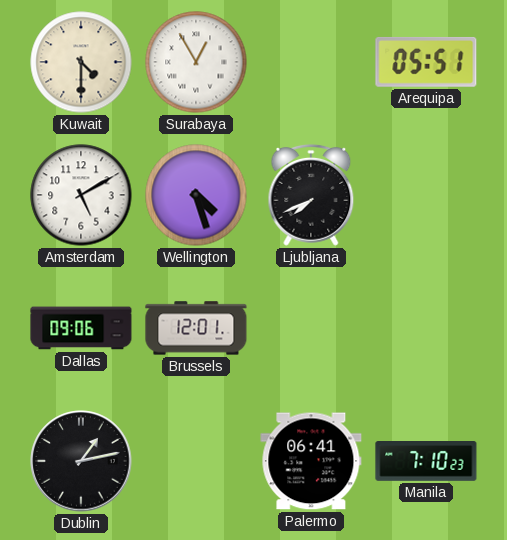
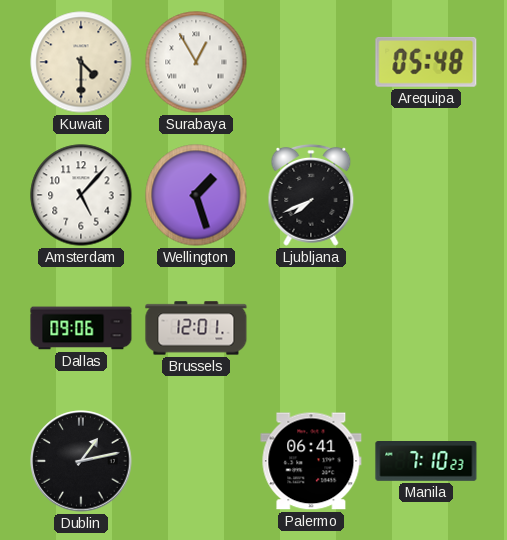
Arequipa: 05:51 -> 05:48
Amsterdam: 5:10 -> 5:07
Wellington: 4:27 -> 1:27
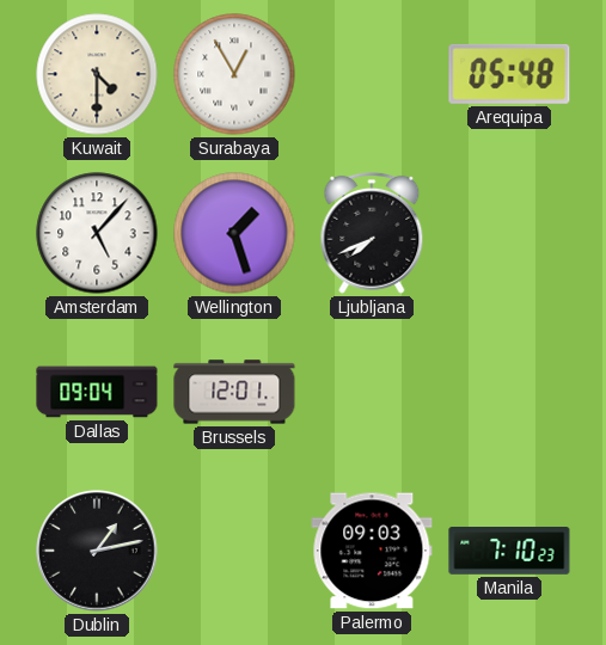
Dallas: 09:06 -> 09:04
Palermo: 06:41 -> 09:03
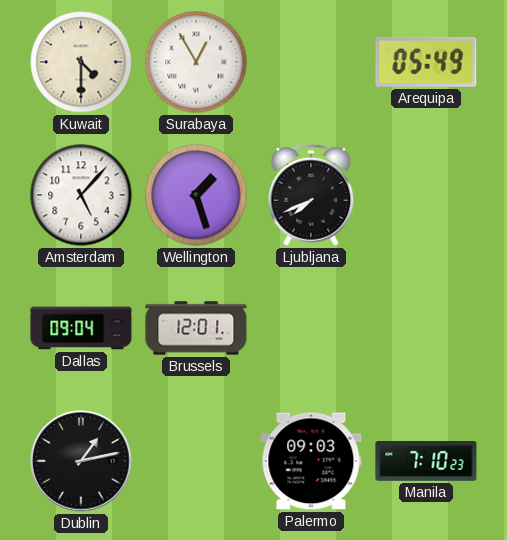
Arequipa: 05:48 -> 05:49
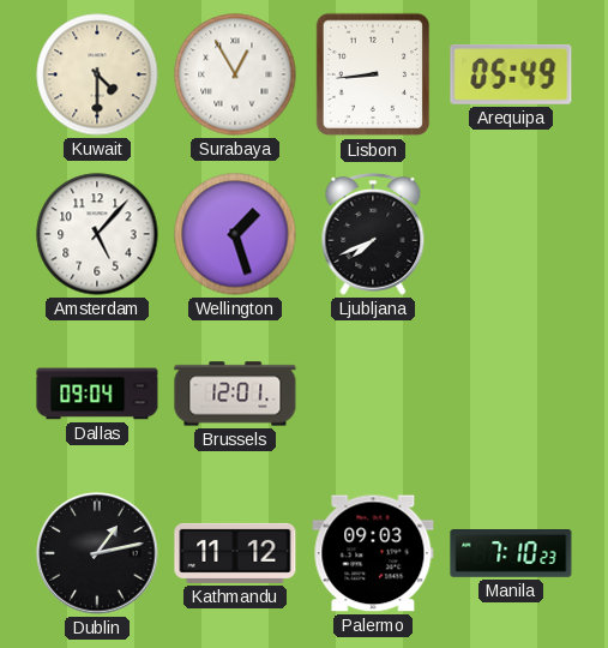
Lisbon: none -> 8:44
Kathmandu: none -> 11:12
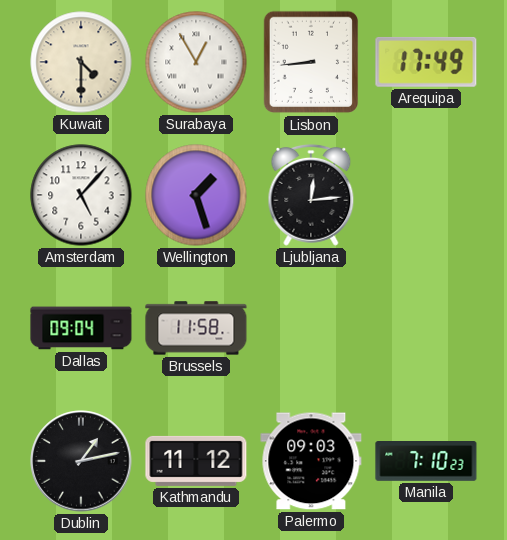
Arequipa: 05:49 -> 17:49
Ljubljana: 7:41 -> 12:14
Brussels: 12:01 -> 11:58
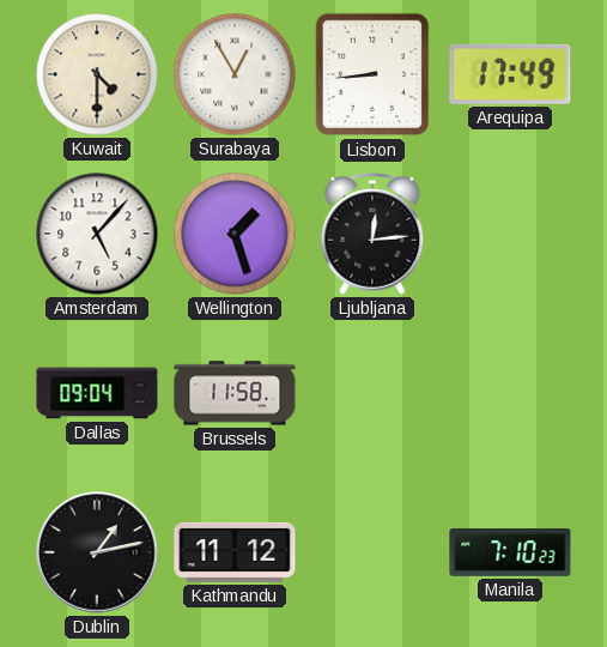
Palermo: 09:03 -> none
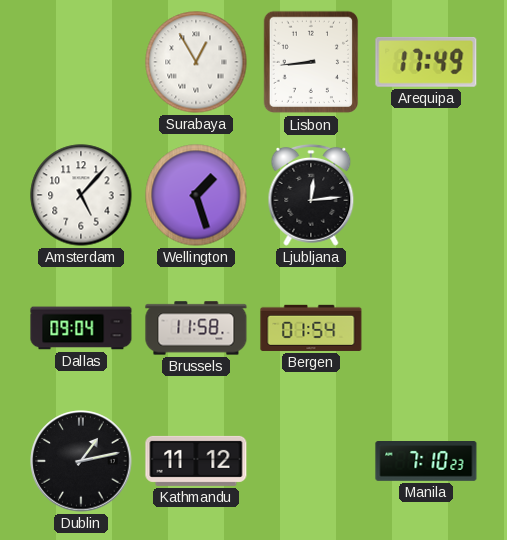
Kuwait: 4:30 -> none
Bergen: none -> 01:54
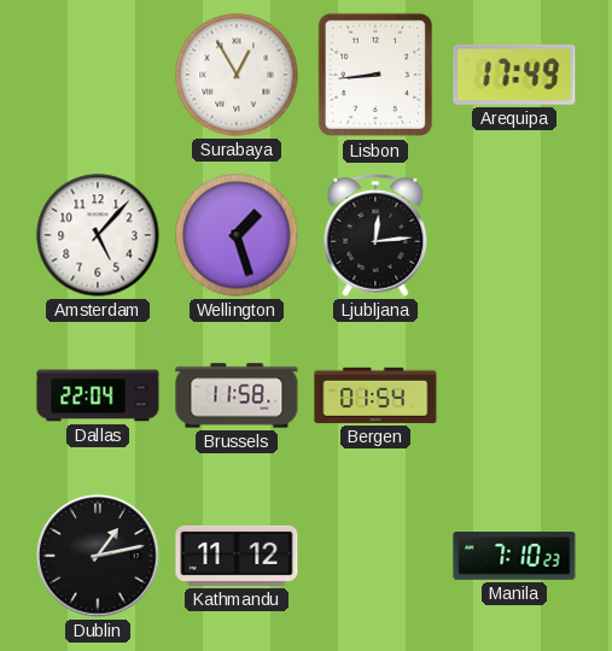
Dallas: 09:04 -> 22:04
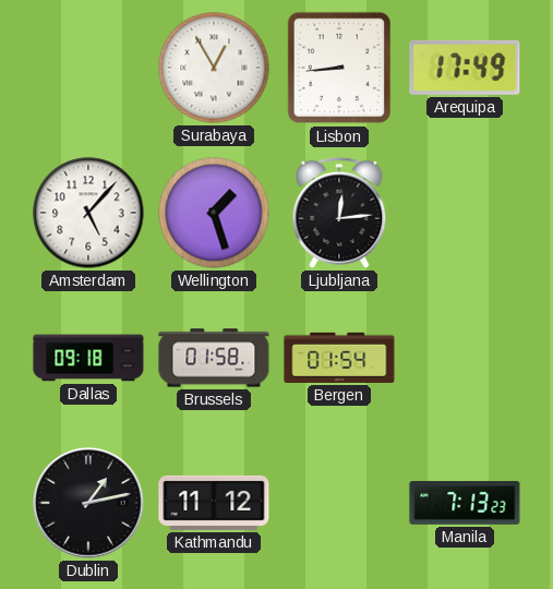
Dallas: 22:04 -> 09:18
Brussels: 11:58 -> 01:58
Manila: 7:10 -> 7:13
